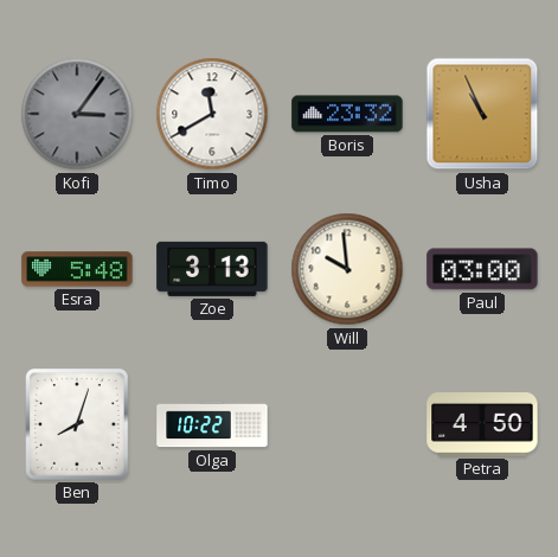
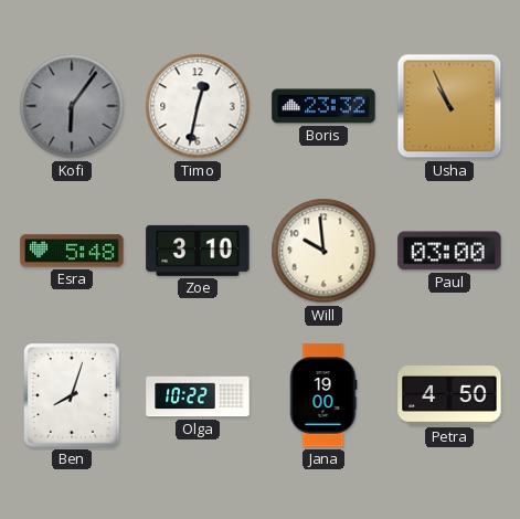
Kofi: 3:06 -> 6:06
Timo: 11:40 -> 12:32
Zoe: 3:13 -> 3:10
Jana: none -> 19:00
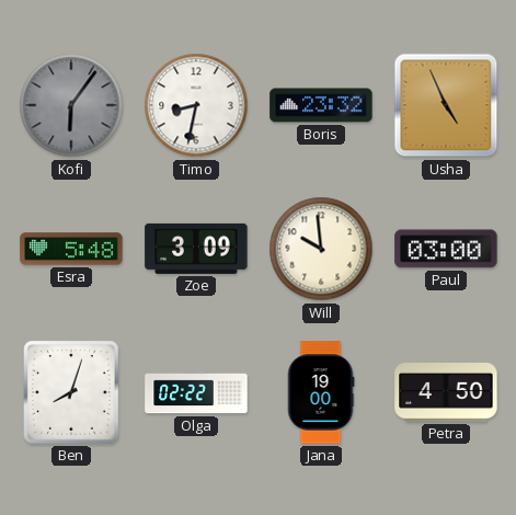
Timo: 12:32 -> 8:32
Usha: 10:56 -> 4:56
Zoe: 3:10 -> 3:09
Olga: 10:22 -> 02:22
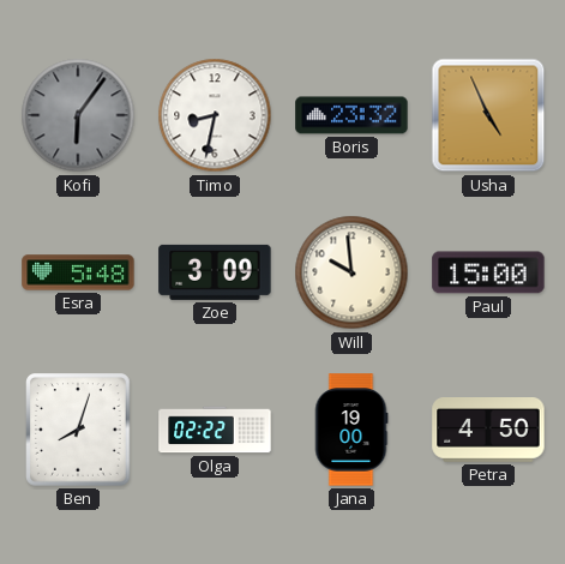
Paul: 03:00 -> 15:00
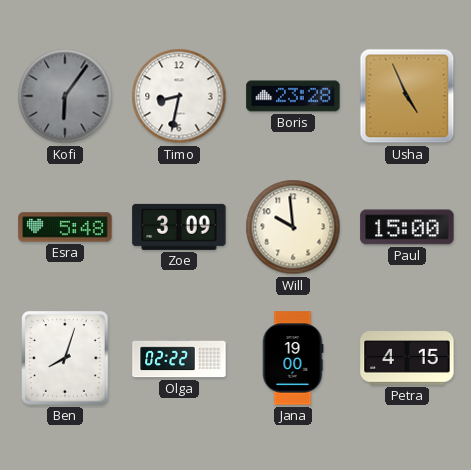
Boris: 23:32 -> 23:28
Petra: 4:50 -> 4:15
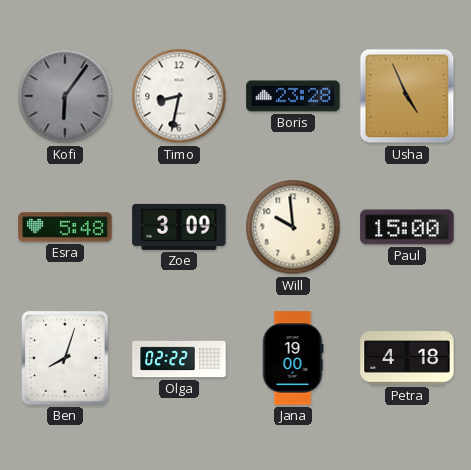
Petra: 4:15 -> 4:18
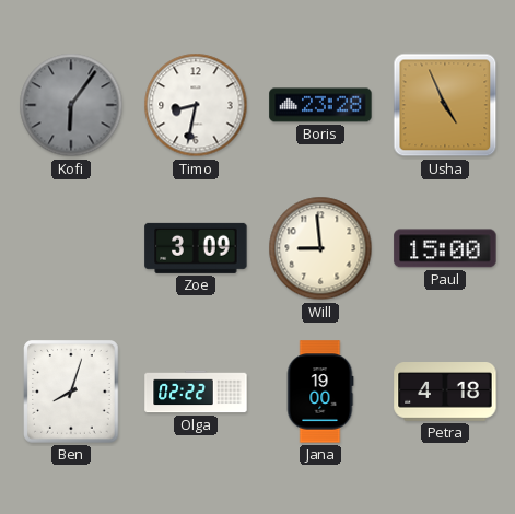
Esra: 5:48 -> none
Will: 9:59 -> 8:59
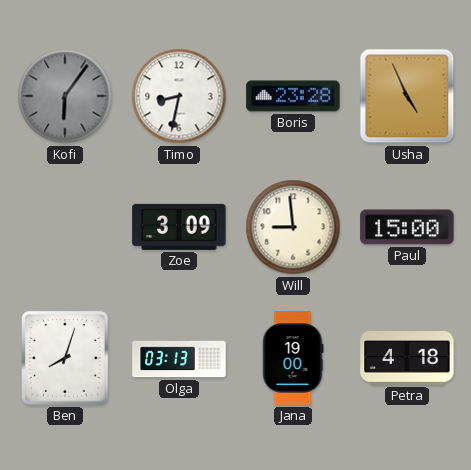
Olga: 02:22 -> 03:13
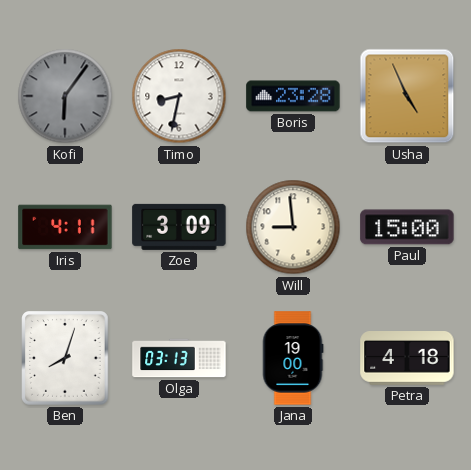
Iris: none -> 4:11
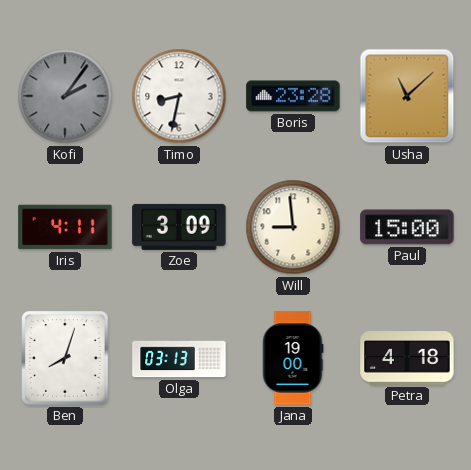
Kofi: 6:06 -> 2:06
Usha: 4:56 -> 11:08
